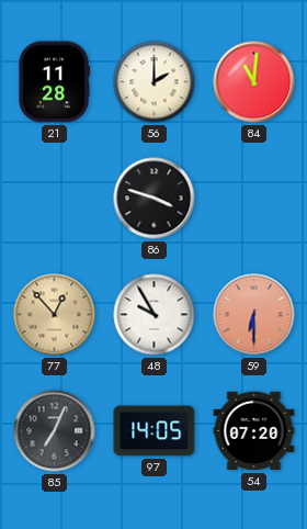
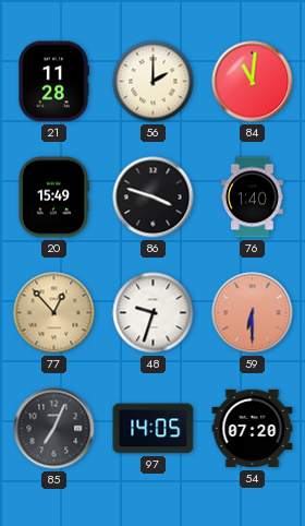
20: none -> 15:49
76: none -> 1:40
48: 9:55 -> 9:33
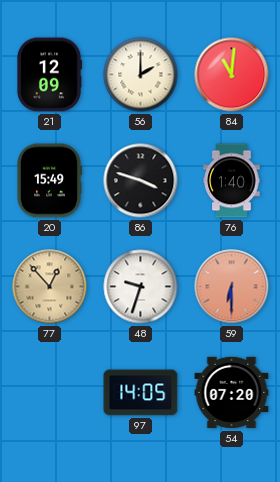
21: 11:28 -> 12:09
85: 7:04 -> none
